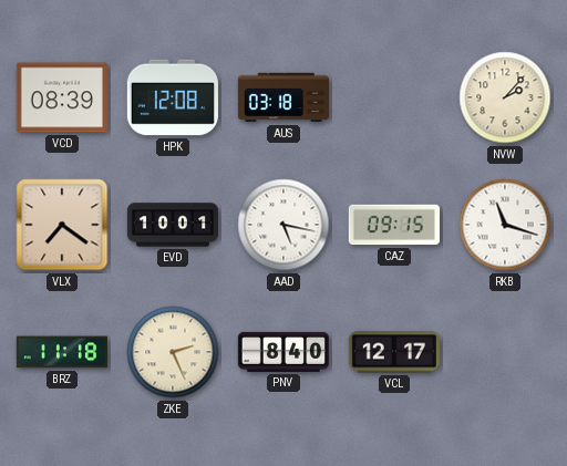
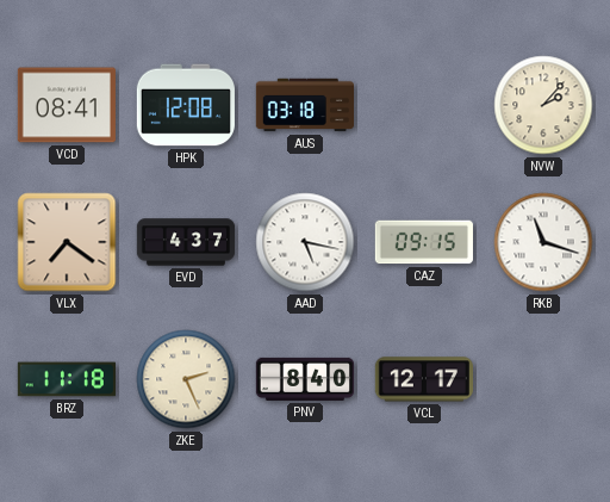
VCD: 08:39 -> 08:41
EVD: 10:01 -> 4:37
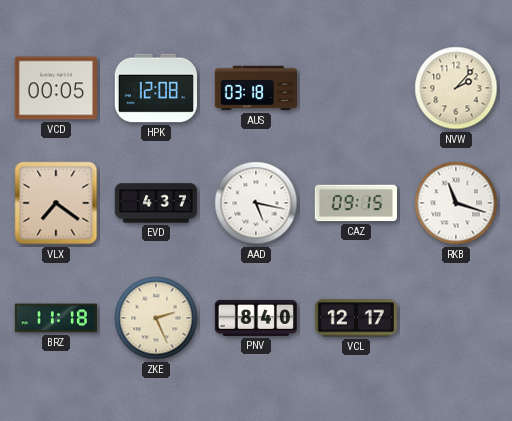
VCD: 08:41 -> 00:05
